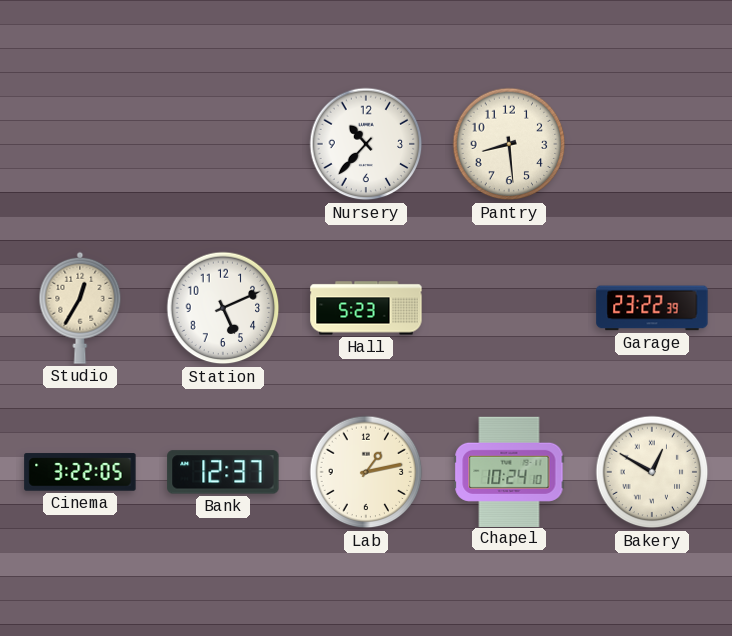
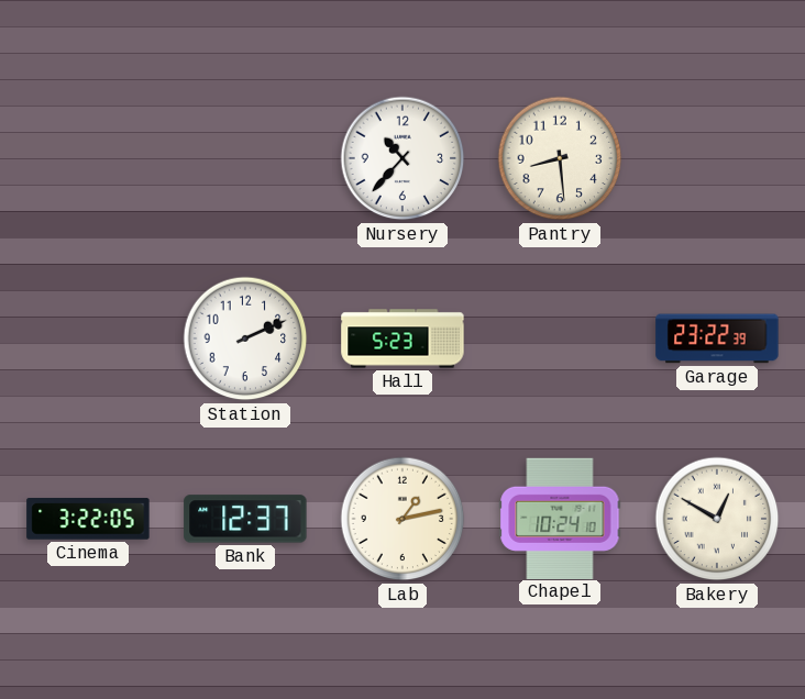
Studio: 12:35 -> none
Station: 5:11 -> 2:11
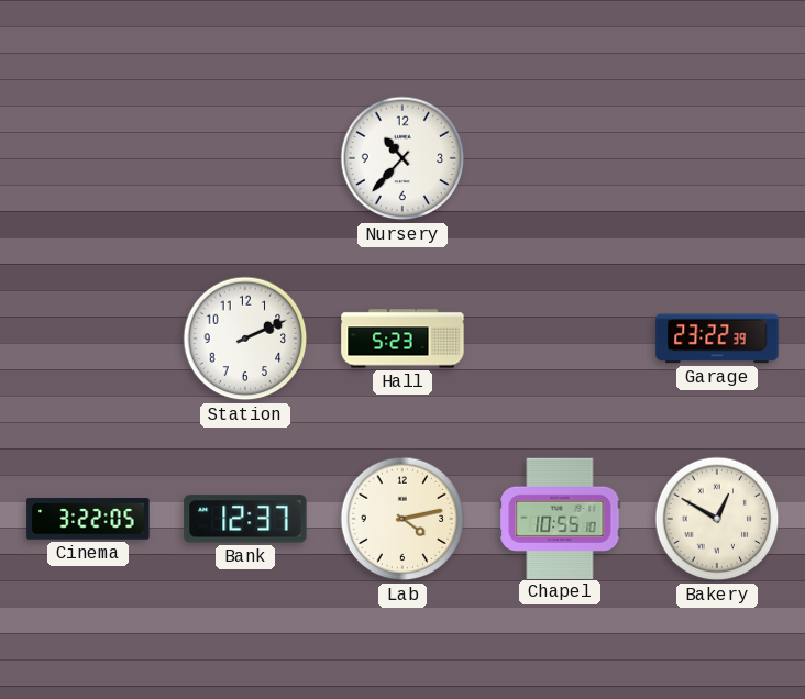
Pantry: 8:29 -> none
Lab: 1:13 -> 4:13
Chapel: 10:24 -> 10:55
